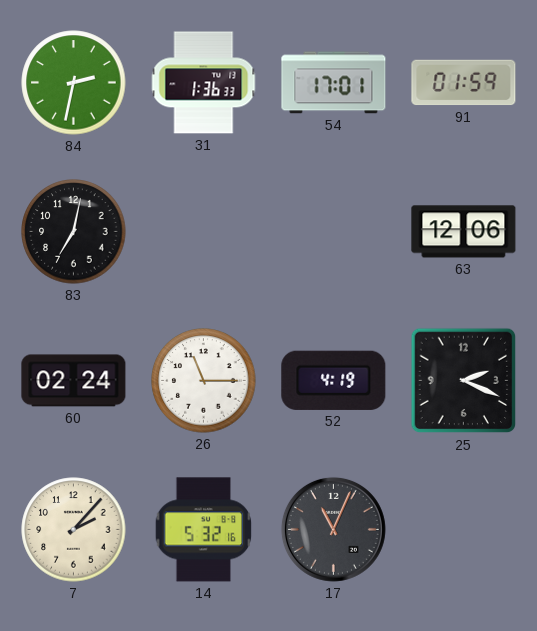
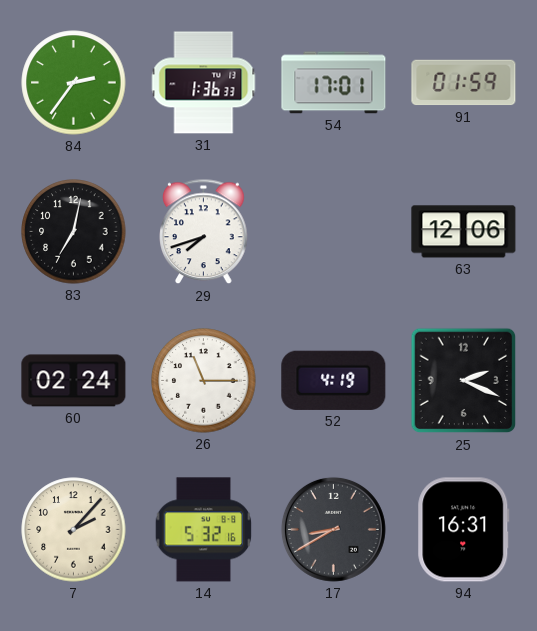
84: 2:32 -> 2:36
29: none -> 7:42
17: 11:04 -> 8:40
94: none -> 16:31
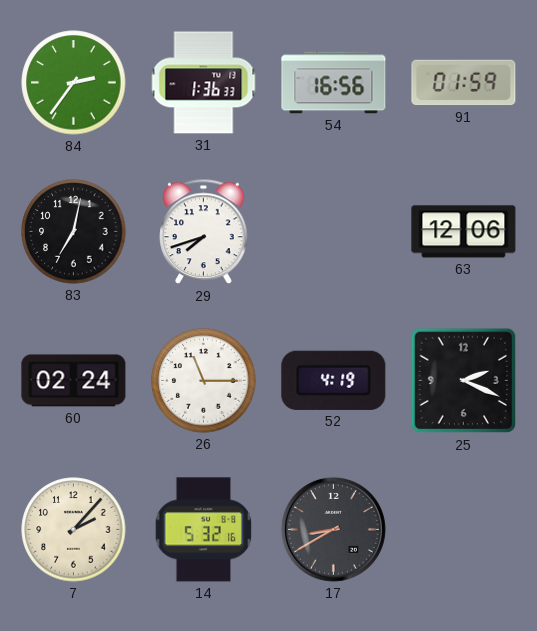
54: 17:01 -> 16:56
94: 16:31 -> none
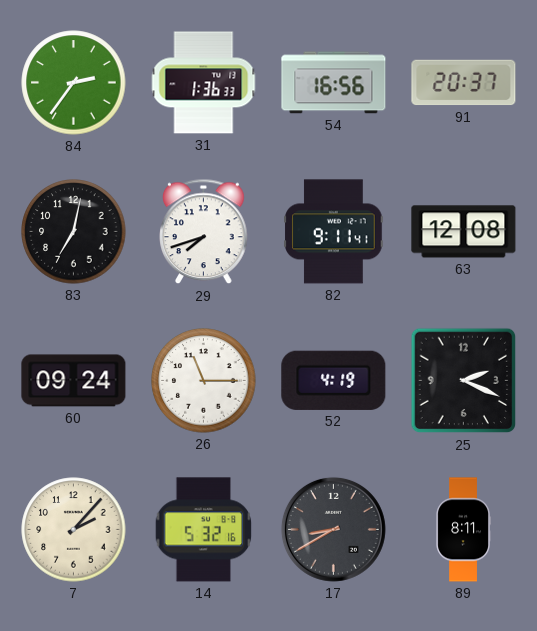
91: 01:59 -> 20:37
82: none -> 9:11
63: 12:06 -> 12:08
60: 02:24 -> 09:24
89: none -> 8:11
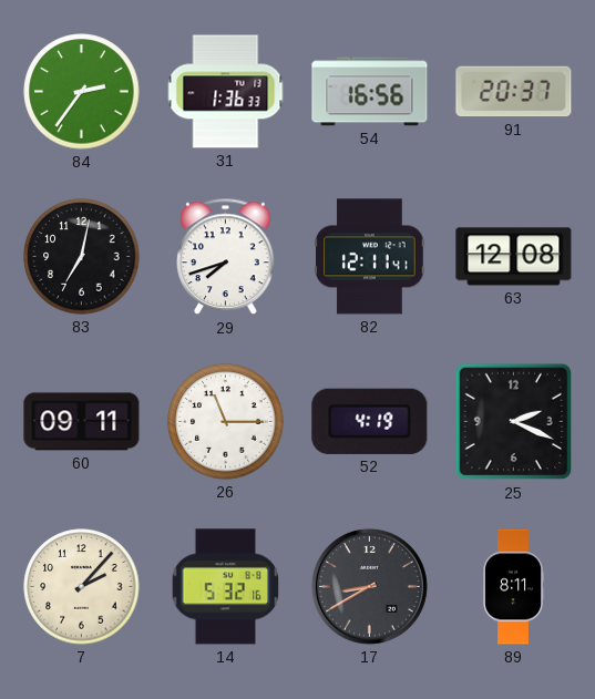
82: 9:11 -> 12:11
60: 09:24 -> 09:11
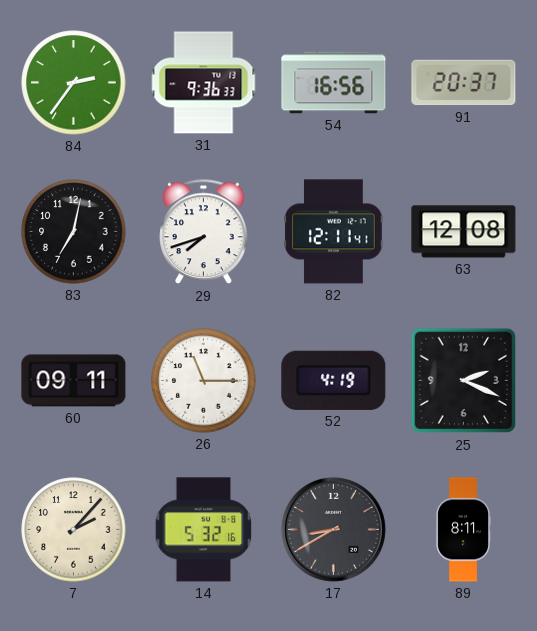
31: 1:36 -> 9:36
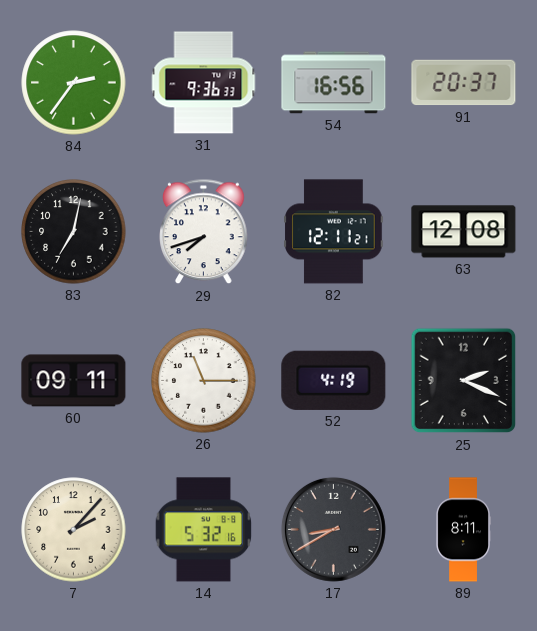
82: 12:11:41 -> 12:11:21
